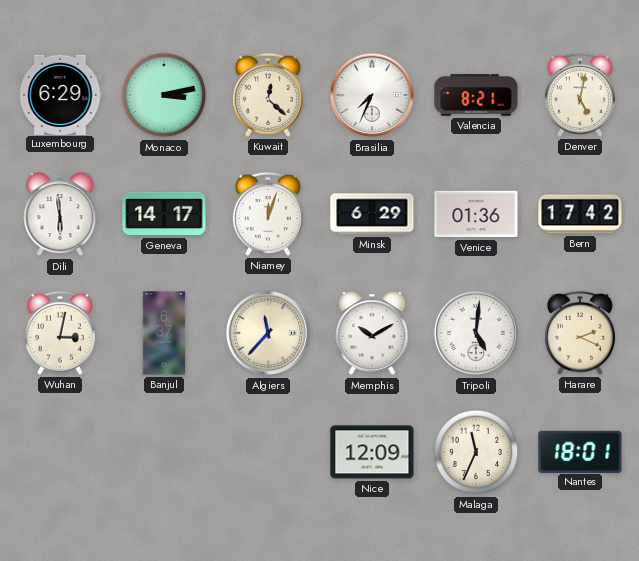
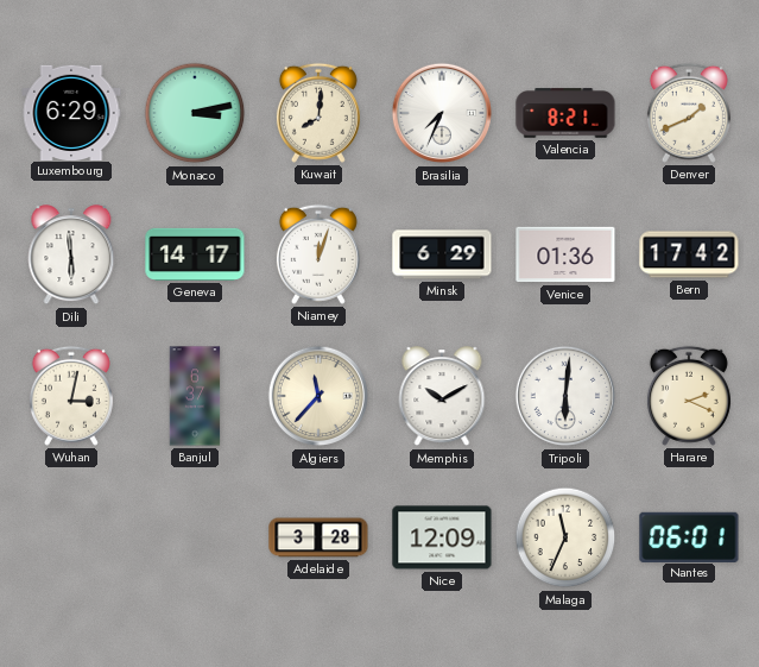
Kuwait: 12:22 -> 8:01
Denver: 5:02 -> 1:41
Tripoli: 5:01 -> 6:01
Adelaide: none -> 3:28
Nantes: 18:01 -> 06:01
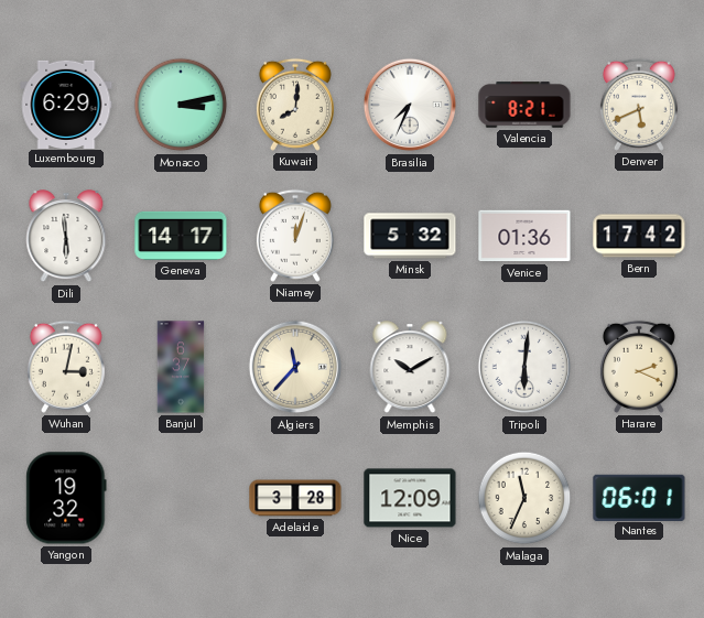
Denver: 1:41 -> 5:41
Minsk: 6:29 -> 5:32
Yangon: none -> 19:32
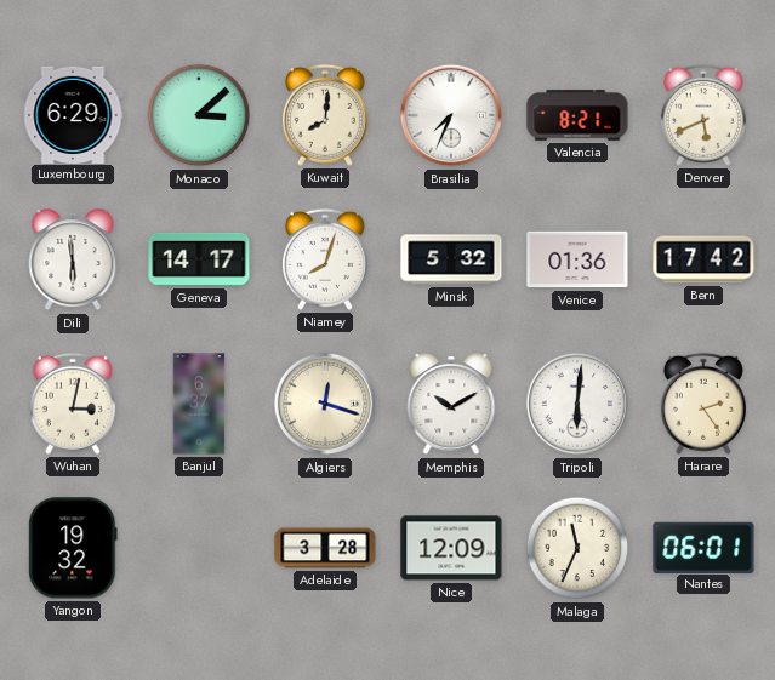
Monaco: 3:13 -> 3:08
Niamey: 12:03 -> 8:03
Algiers: 11:37 -> 12:18
Harare: 2:19 -> 2:24
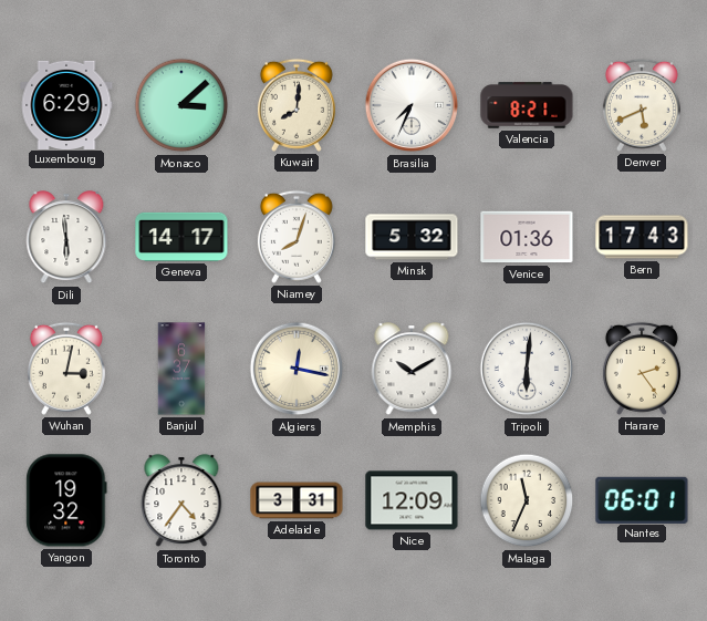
Bern: 17:42 -> 17:43
Algiers: 12:18 -> 12:17
Toronto: none -> 4:36
Adelaide: 3:28 -> 3:31
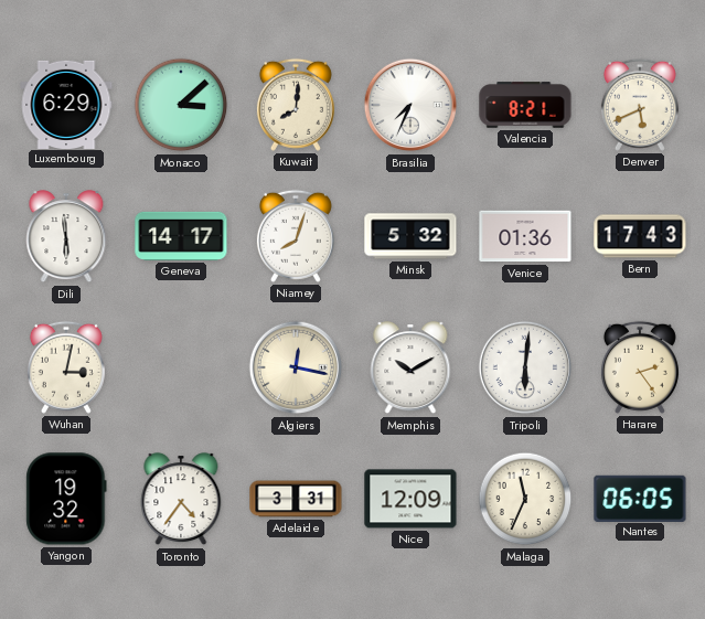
Banjul: 6:37 -> none
Nantes: 06:01 -> 06:05
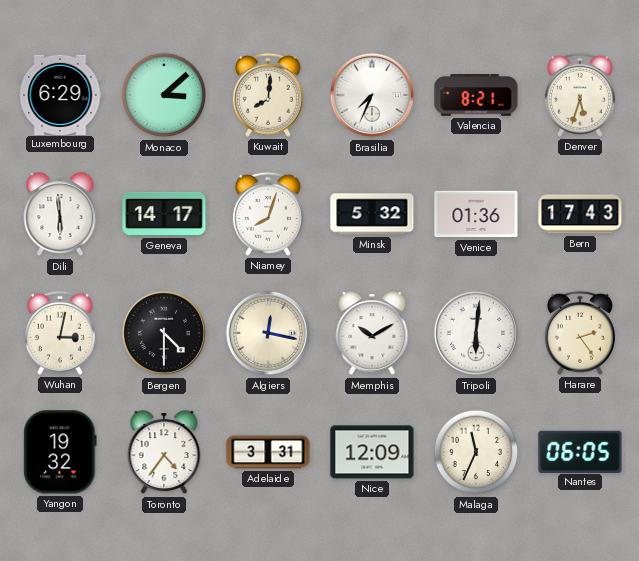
Denver: 5:41 -> 5:33
Bergen: none -> 4:30
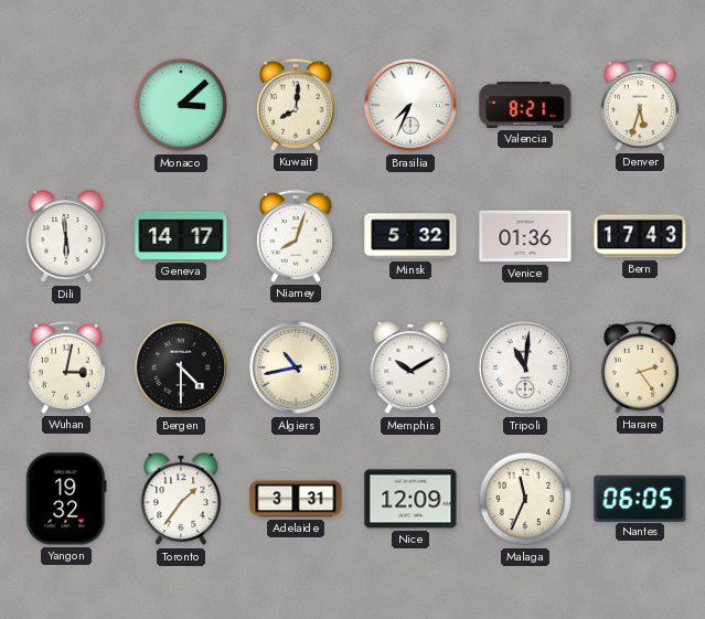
Luxembourg: 6:29 -> none
Algiers: 12:17 -> 10:43
Tripoli: 6:01 -> 11:01
Toronto: 4:36 -> 1:36
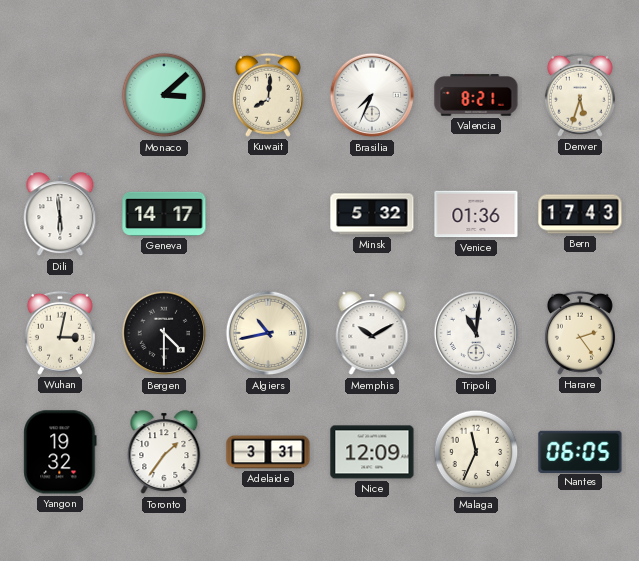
Niamey: 8:03 -> none
